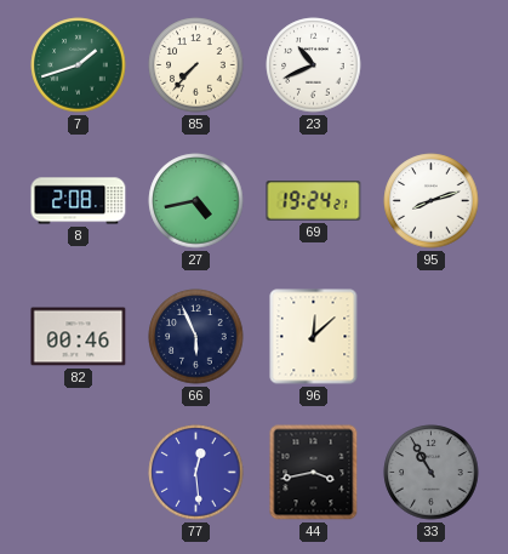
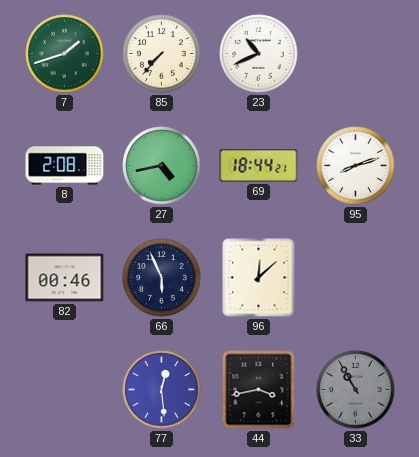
69: 19:24 -> 18:44
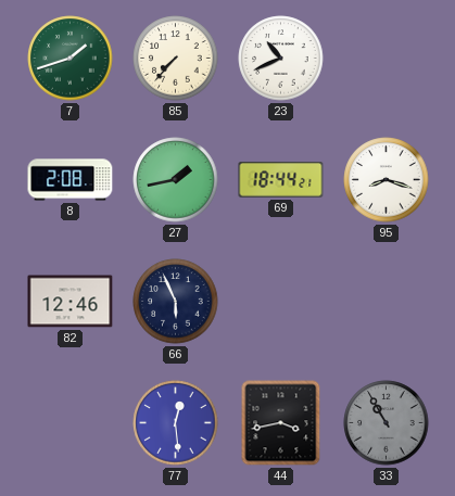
27: 4:43 -> 1:43
95: 8:12 -> 8:18
82: 00:46 -> 12:46
96: 12:08 -> none
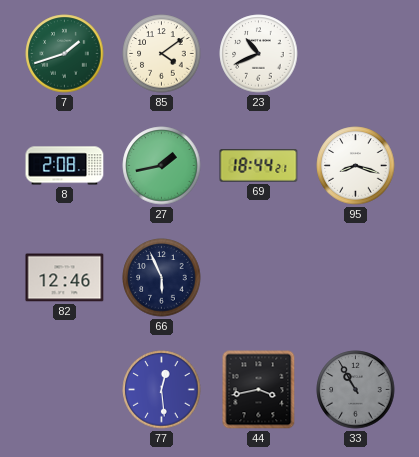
85: 7:37 -> 4:09
